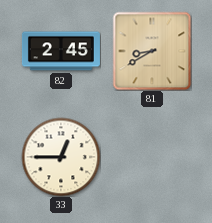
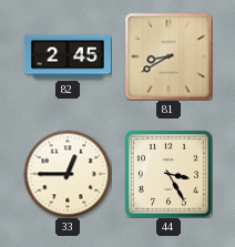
44: none -> 3:25
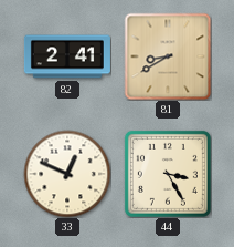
82: 2:45 -> 2:41
33: 12:45 -> 12:49
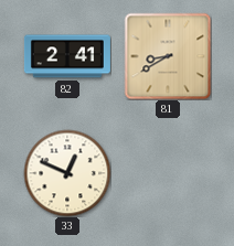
44: 3:25 -> none
